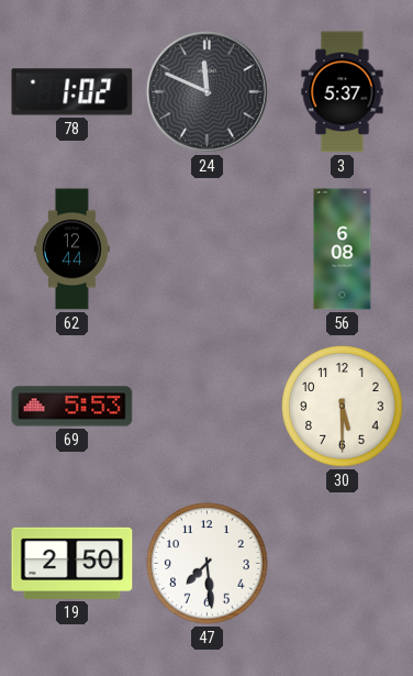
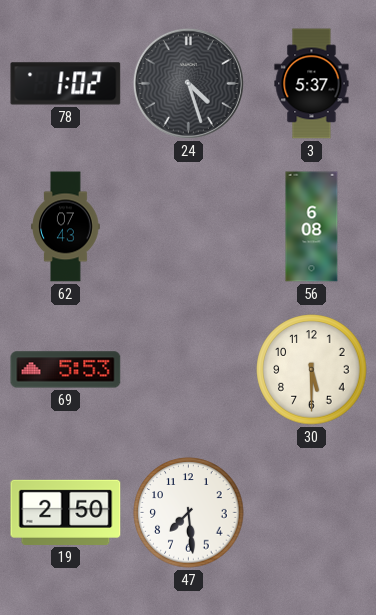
24: 11:49 -> 4:27
62: 12:44 -> 07:43
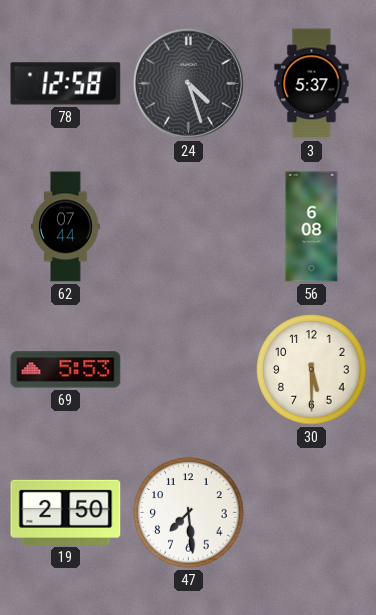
78: 1:02 -> 12:58
62: 07:43 -> 07:44
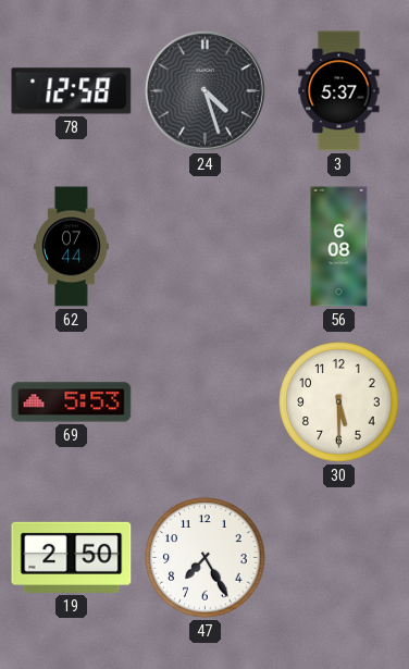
47: 7:29 -> 7:25
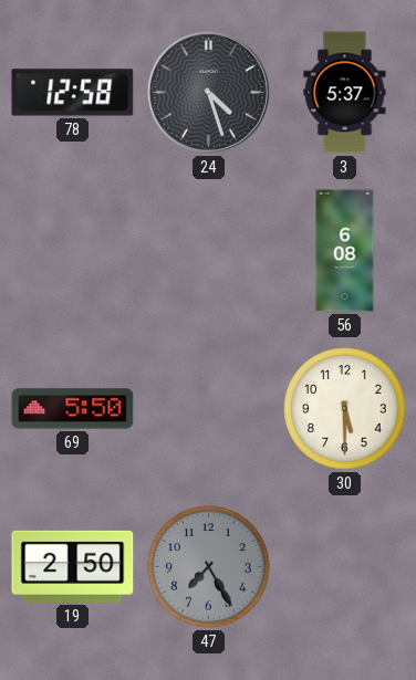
62: 07:44 -> none
69: 5:53 -> 5:50
47 dial: white -> grey
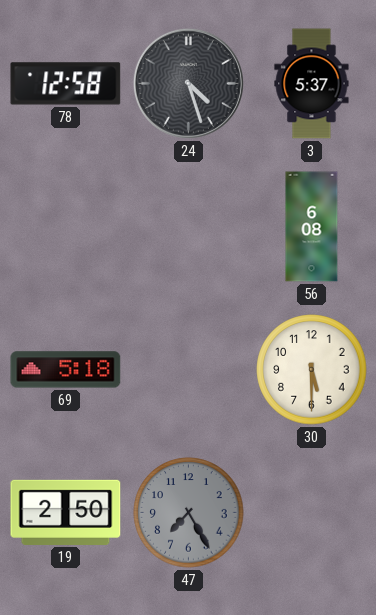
69: 5:50 -> 5:18
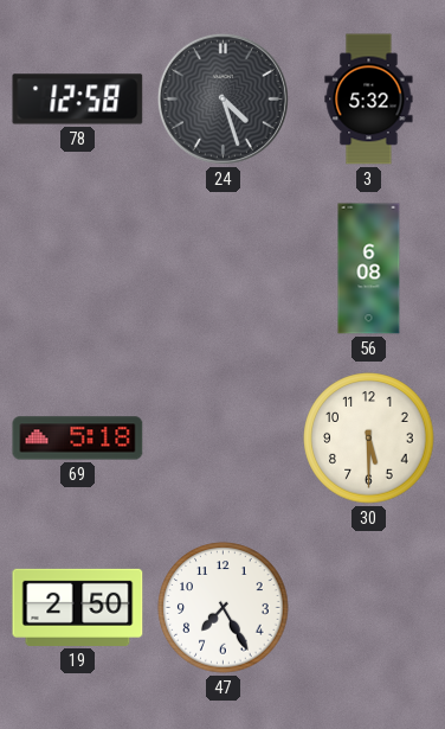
3: 5:37 -> 5:32
47 dial: grey -> white
